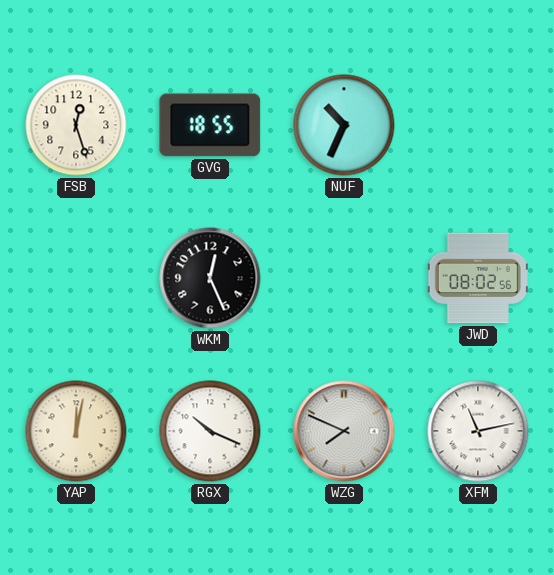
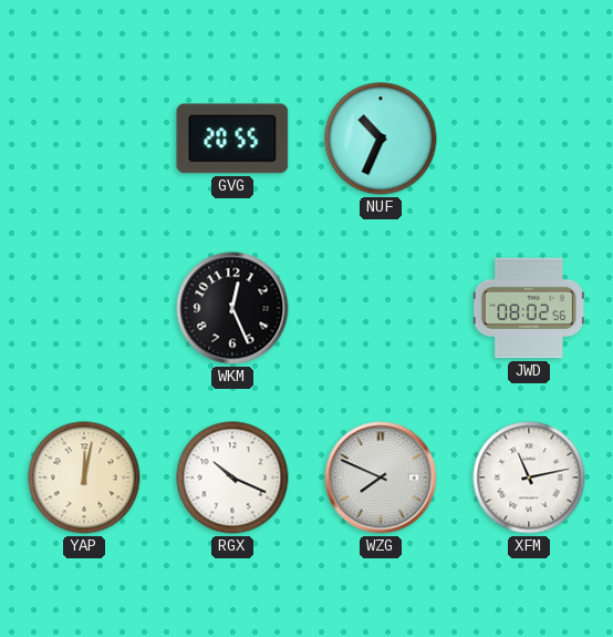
FSB: 12:27 -> none
GVG: 18:55 -> 20:55
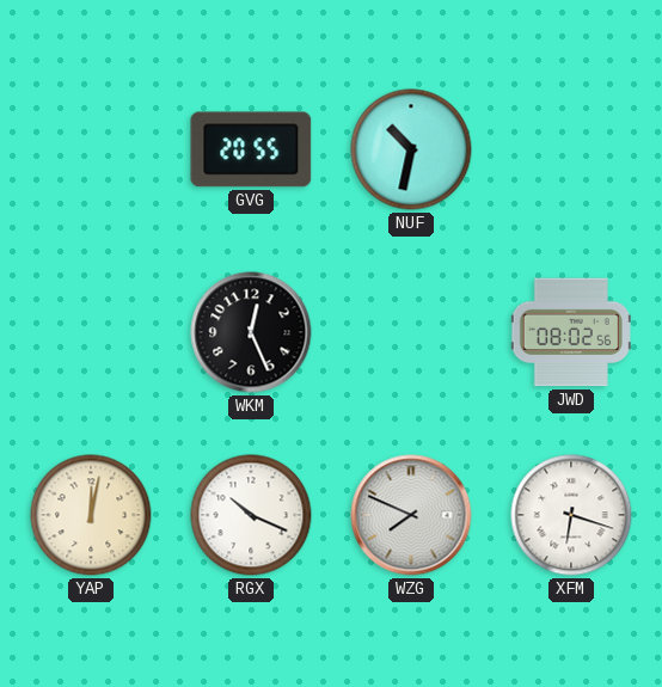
NUF: 10:34 -> 10:32
XFM: 11:13 -> 6:18
